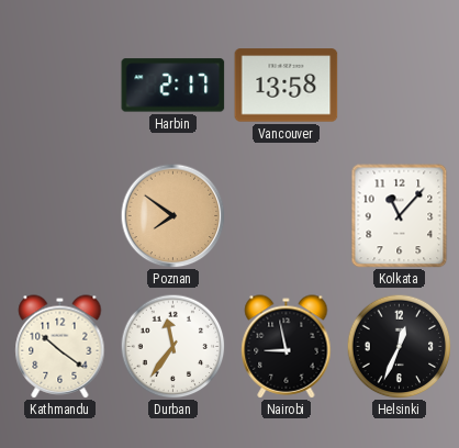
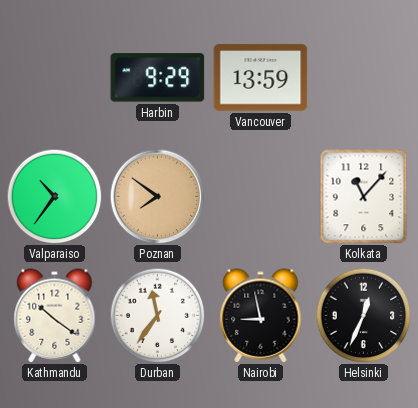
Harbin: 2:17 -> 9:29
Vancouver: 13:58 -> 13:59
Valparaiso: none -> 10:36
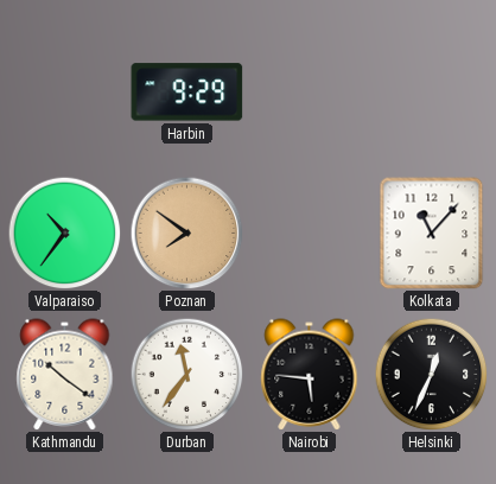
Vancouver: 13:59 -> none
Nairobi: 8:58 -> 5:46
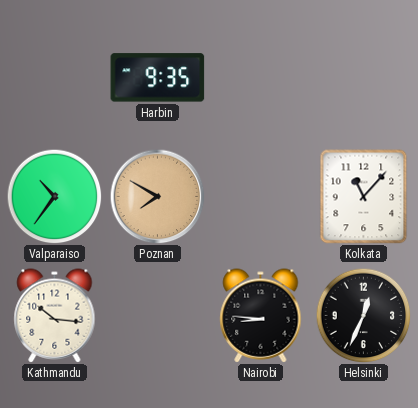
Harbin: 9:29 -> 9:35
Poznan: 7:51 -> 7:50
Kathmandu: 10:21 -> 10:16
Durban: 11:36 -> none
Nairobi: 5:46 -> 8:46
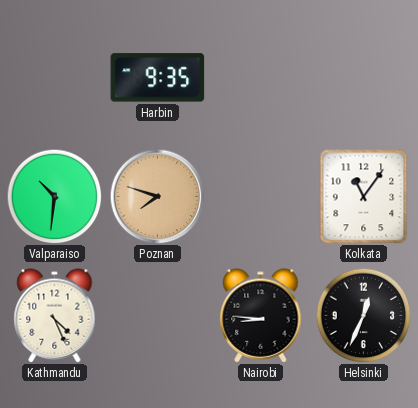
Valparaiso: 10:36 -> 10:31
Poznan: 7:50 -> 7:48
Kolkata: 11:07 -> 11:06
Kathmandu: 10:16 -> 4:26
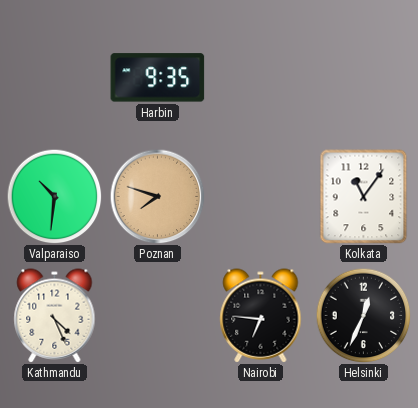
Nairobi: 8:46 -> 6:46
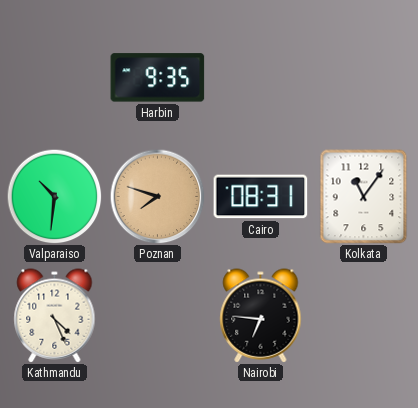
Cairo: none -> 08:31
Helsinki: 12:34 -> none
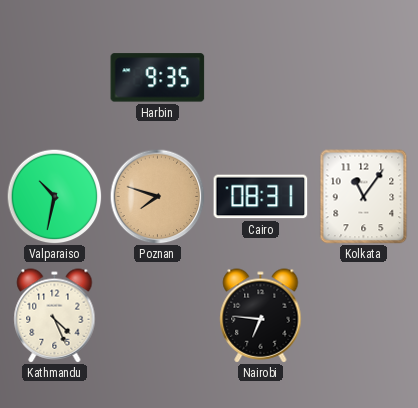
Valparaiso: 10:31 -> 10:32
